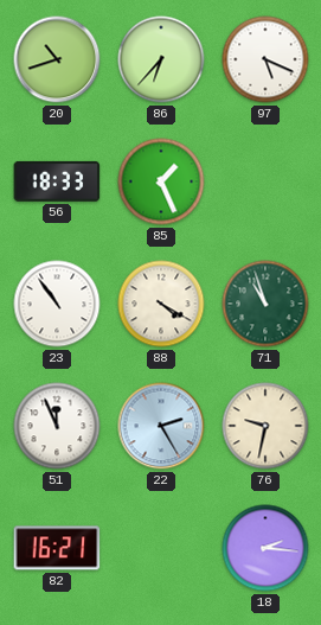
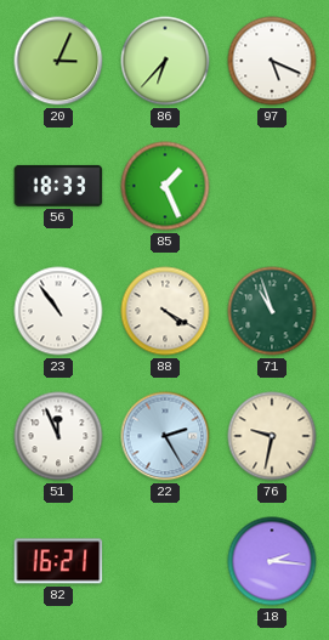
20: 10:42 -> 3:04
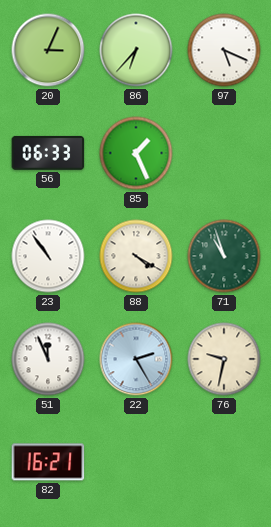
56: 18:33 -> 06:33
18: 2:16 -> none
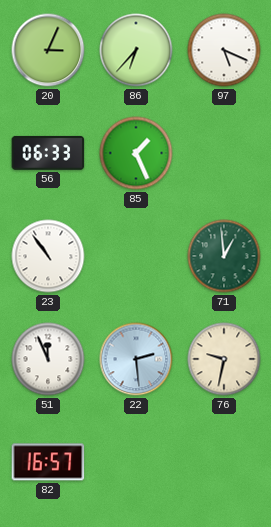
88: 4:20 -> none
71: 10:57 -> 12:59
22: 2:25 -> 2:29
82: 16:21 -> 16:57
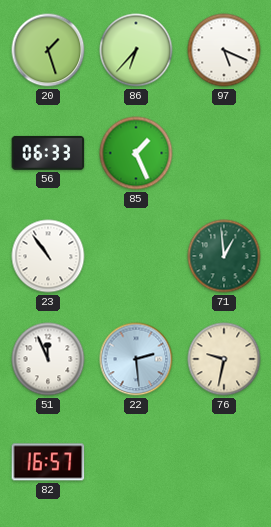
20: 3:04 -> 1:27
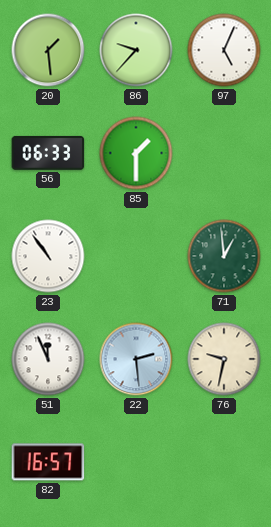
20: 1:27 -> 1:29
86: 6:37 -> 9:37
97: 5:19 -> 5:04
85: 1:26 -> 1:30
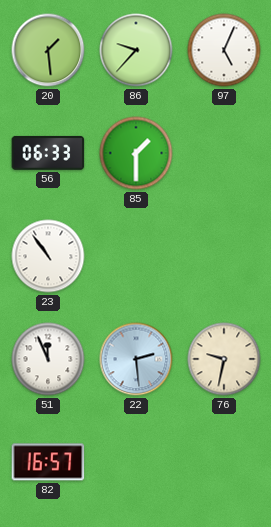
71: 12:59 -> none
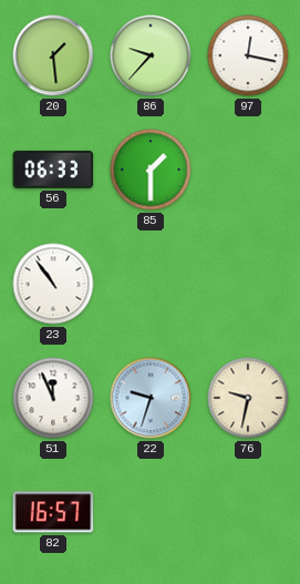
97: 5:04 -> 12:17
22: 2:29 -> 9:33
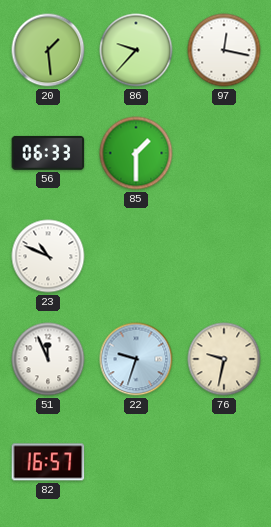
23: 10:54 -> 10:49
